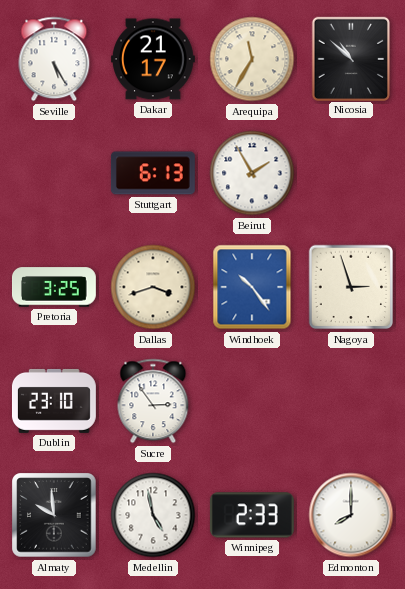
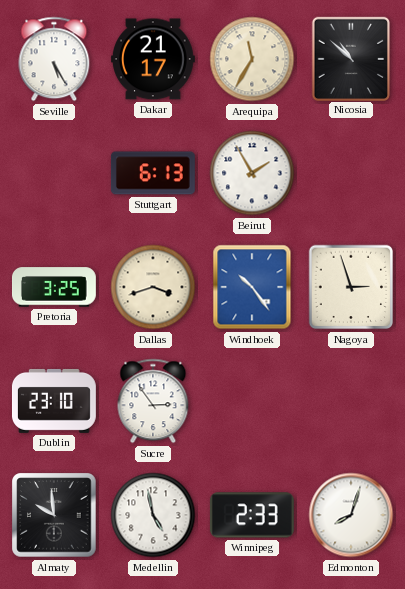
Edmonton: 8:00 -> 8:03
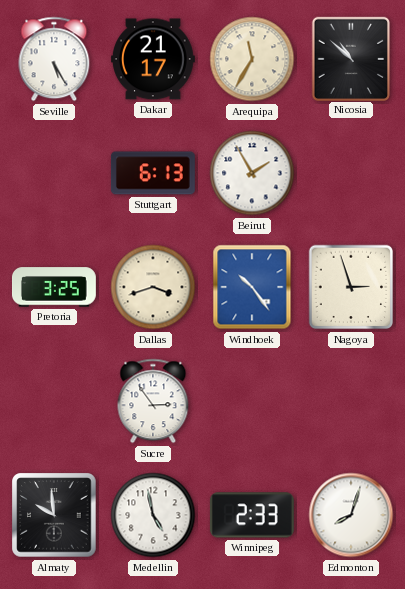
Dublin: 23:10 -> none
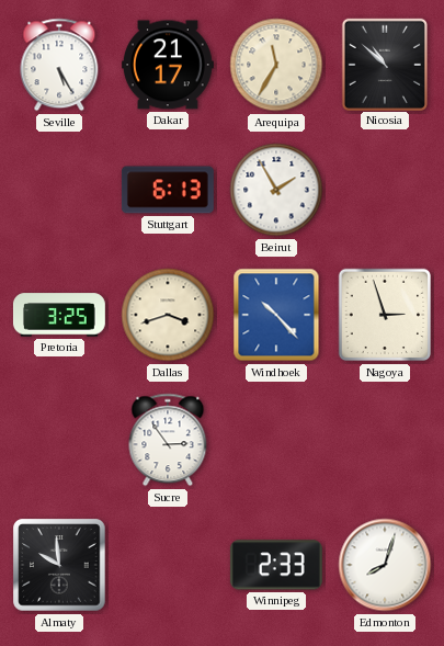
Windhoek: 10:24 -> 10:23
Medellin: 4:58 -> none
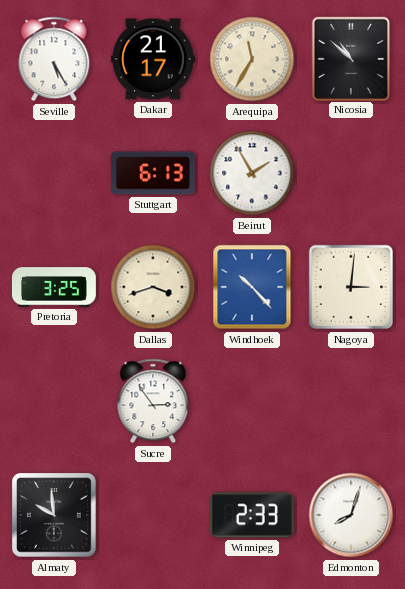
Nagoya: 2:57 -> 3:01
